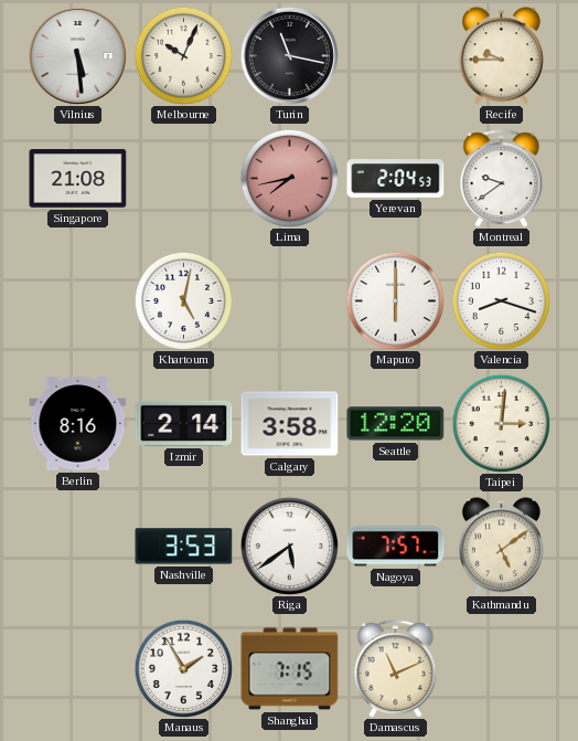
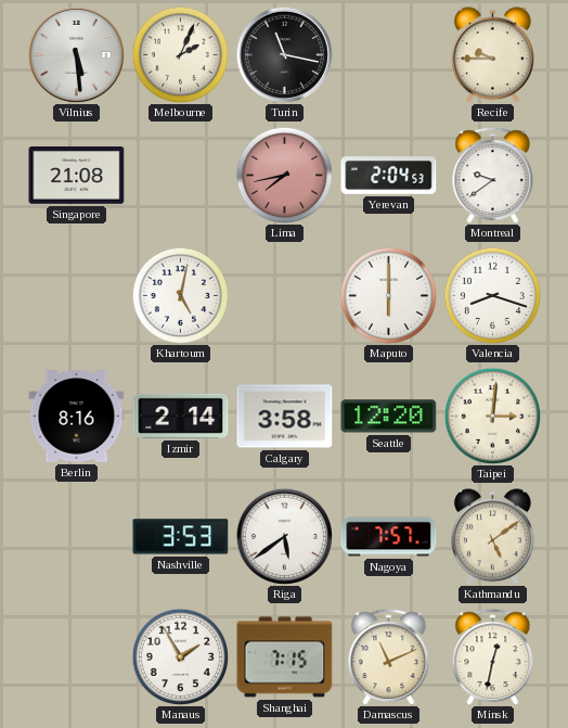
Melbourne: 10:04 -> 2:04
Minsk: none -> 12:32
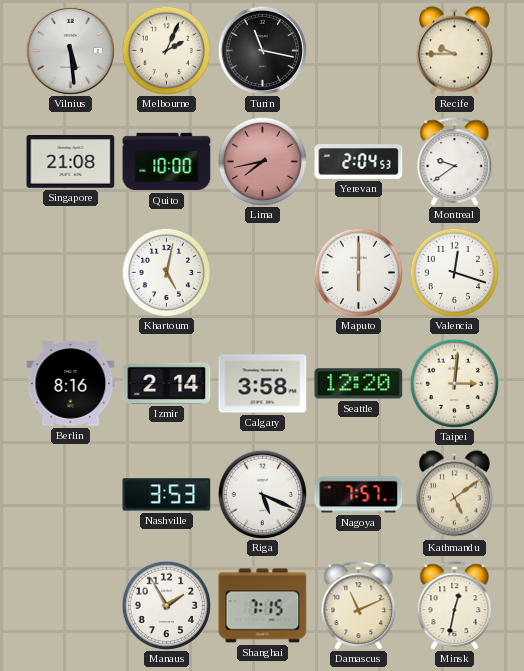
Quito: none -> 10:00
Valencia: 8:18 -> 12:18
Riga: 5:39 -> 5:19
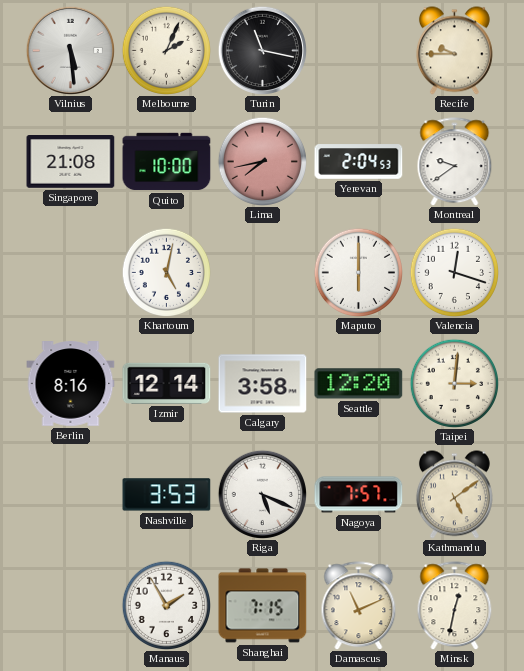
Izmir: 2:14 -> 12:14
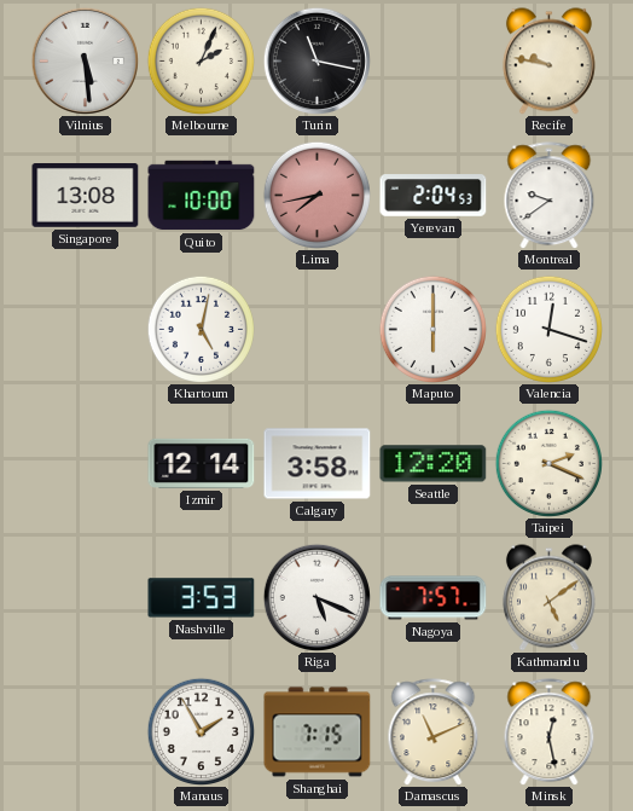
Recife: 9:45 -> 9:47
Singapore: 21:08 -> 13:08
Berlin: 8:16 -> none
Taipei: 3:01 -> 2:19
Minsk: 12:32 -> 12:28
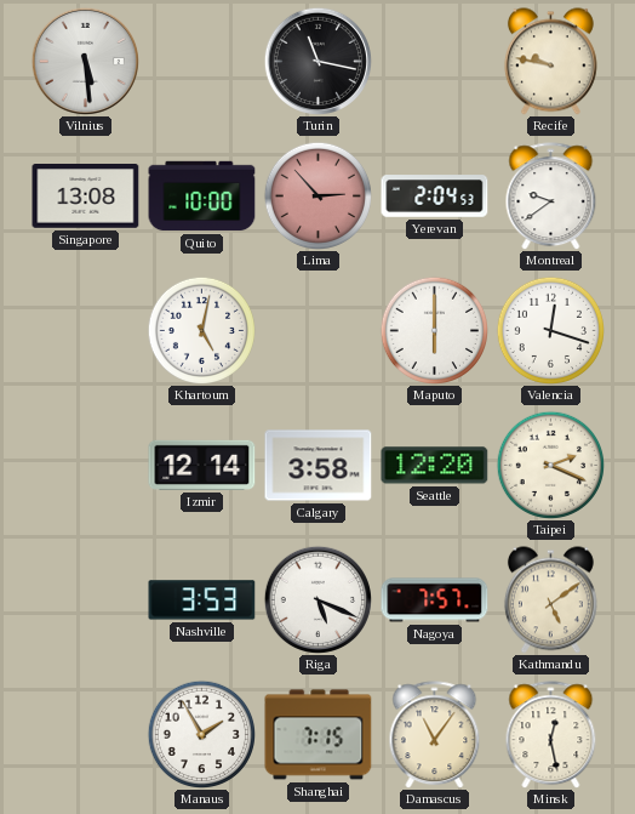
Melbourne: 2:04 -> none
Lima: 7:43 -> 2:53
Damascus: 11:11 -> 11:06
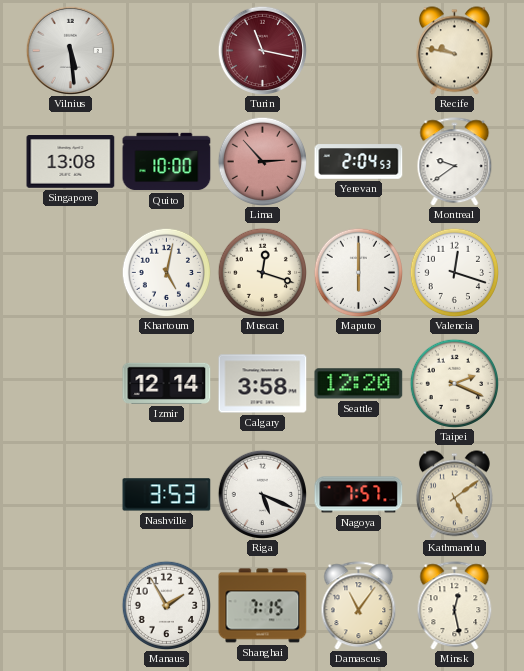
Turin dial: black -> burgundy
Muscat: none -> 12:18
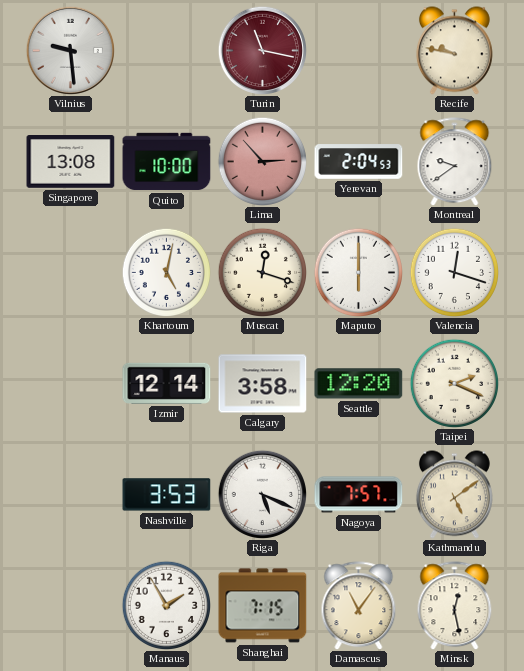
Vilnius: 5:29 -> 9:29
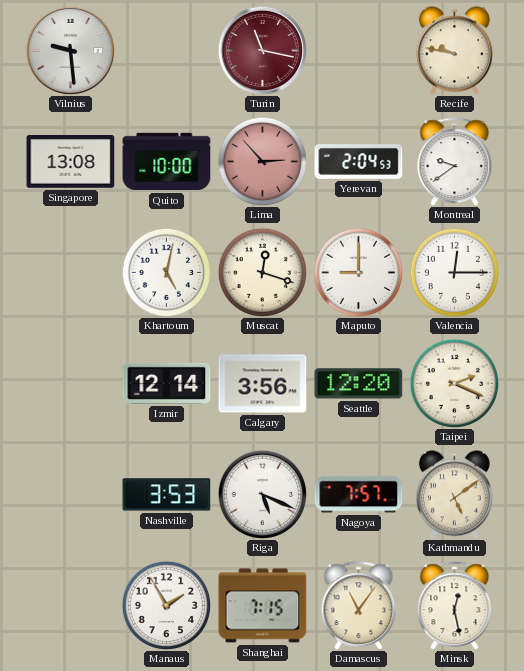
Maputo: 6:00 -> 9:00
Valencia: 12:18 -> 12:15
Calgary: 3:58 -> 3:56
